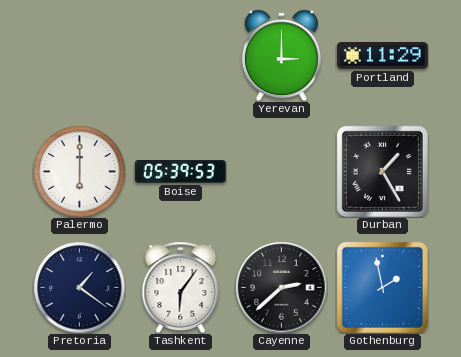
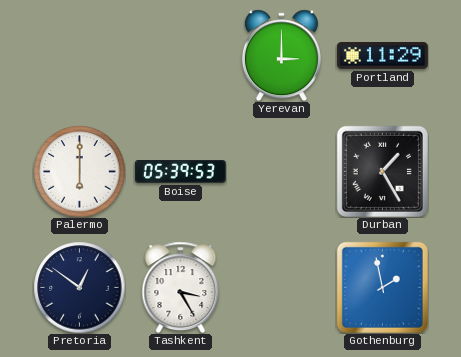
Pretoria: 1:21 -> 12:51
Tashkent: 6:06 -> 3:25
Cayenne: 2:38 -> none
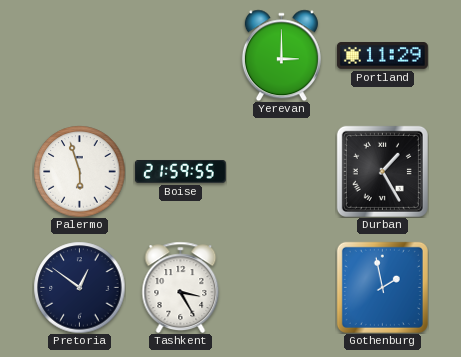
Palermo: 6:00 -> 5:57
Boise: 05:39 -> 21:59
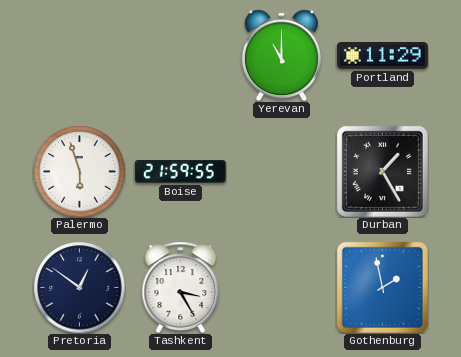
Yerevan: 3:00 -> 11:00
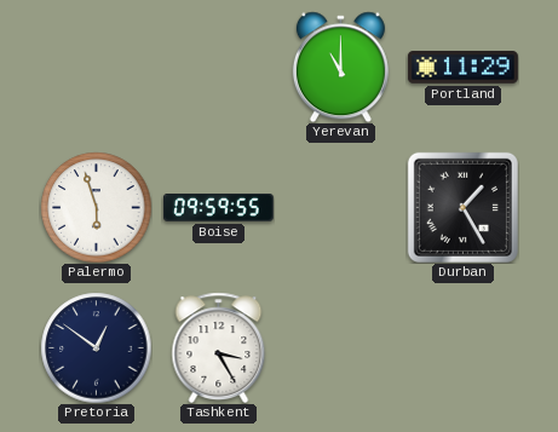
Boise: 21:59 -> 09:59
Gothenburg: 1:58 -> none
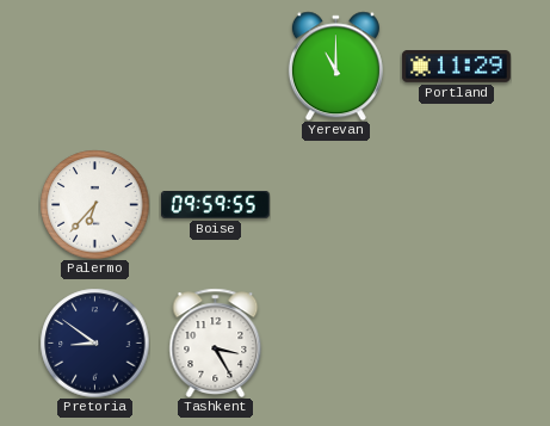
Palermo: 5:57 -> 6:37
Durban: 1:25 -> none
Pretoria: 12:51 -> 8:51
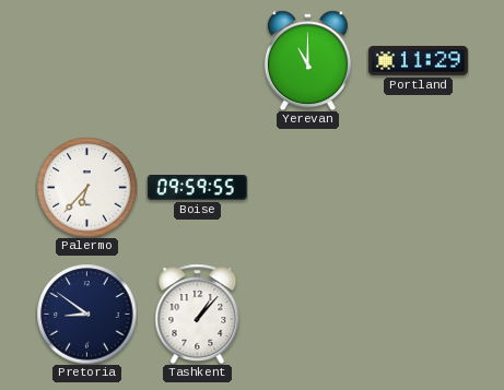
Tashkent: 3:25 -> 1:07
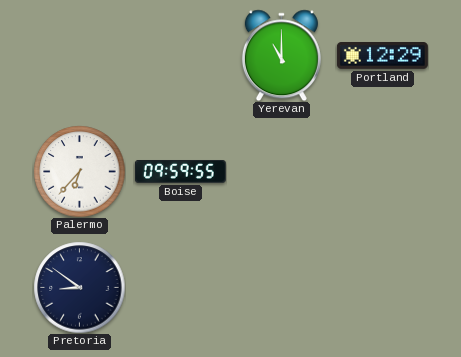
Portland: 11:29 -> 12:29
Tashkent: 1:07 -> none
